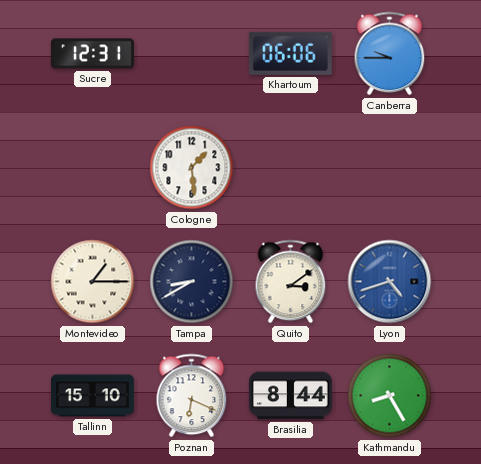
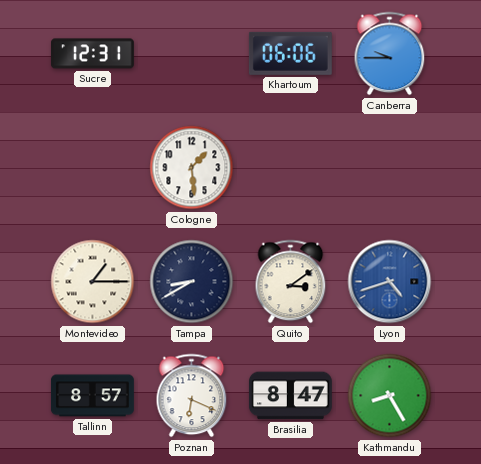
Tallinn: 15:10 -> 8:57
Brasilia: 8:44 -> 8:47
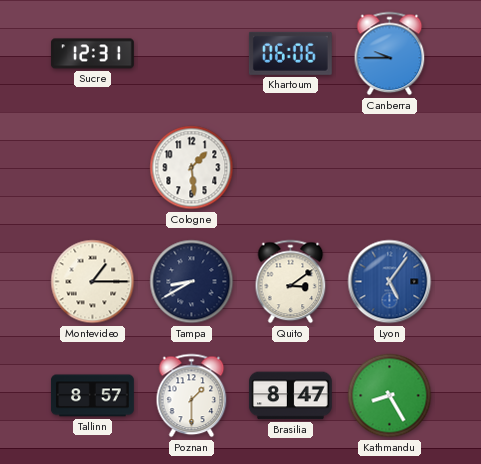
Lyon: 4:42 -> 5:06
Poznan: 6:19 -> 1:30
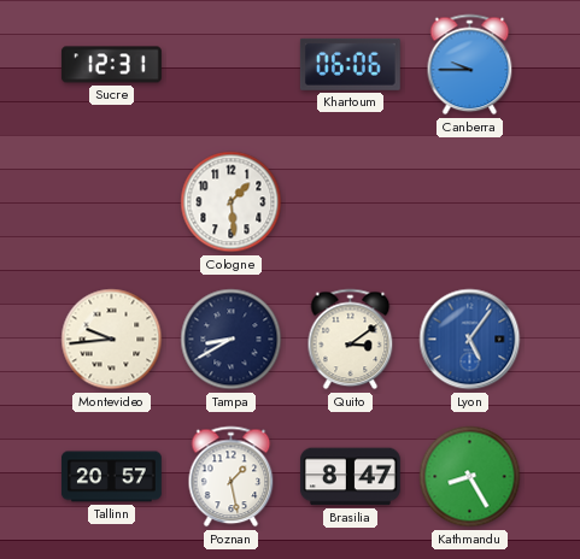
Montevideo: 1:15 -> 9:44
Tallinn: 8:57 -> 20:57
Poznan: 1:30 -> 1:28
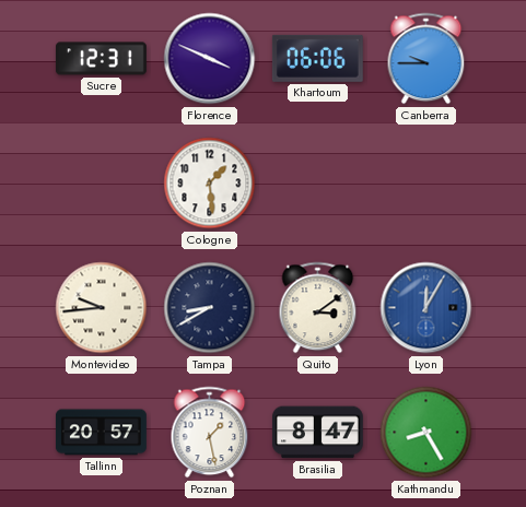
Florence: none -> 3:49
Lyon: 5:06 -> 12:05
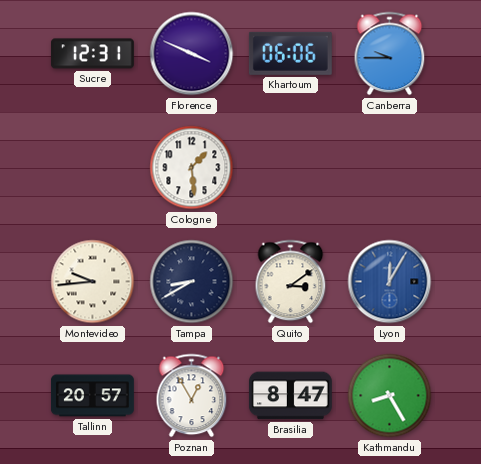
Poznan: 1:28 -> 12:55
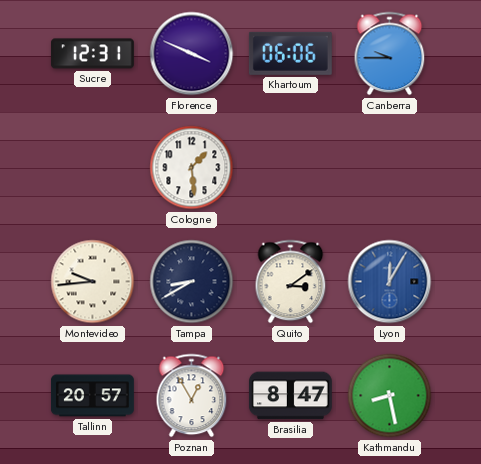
Kathmandu: 8:25 -> 8:28
